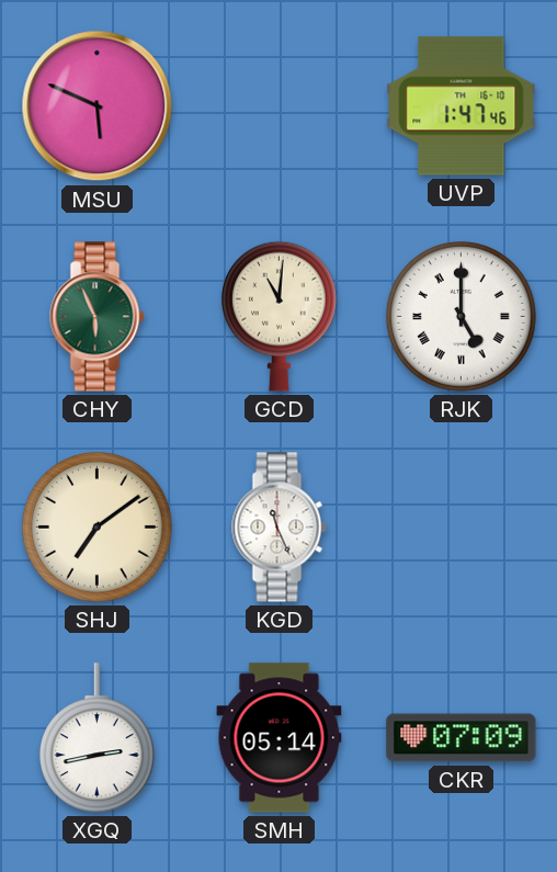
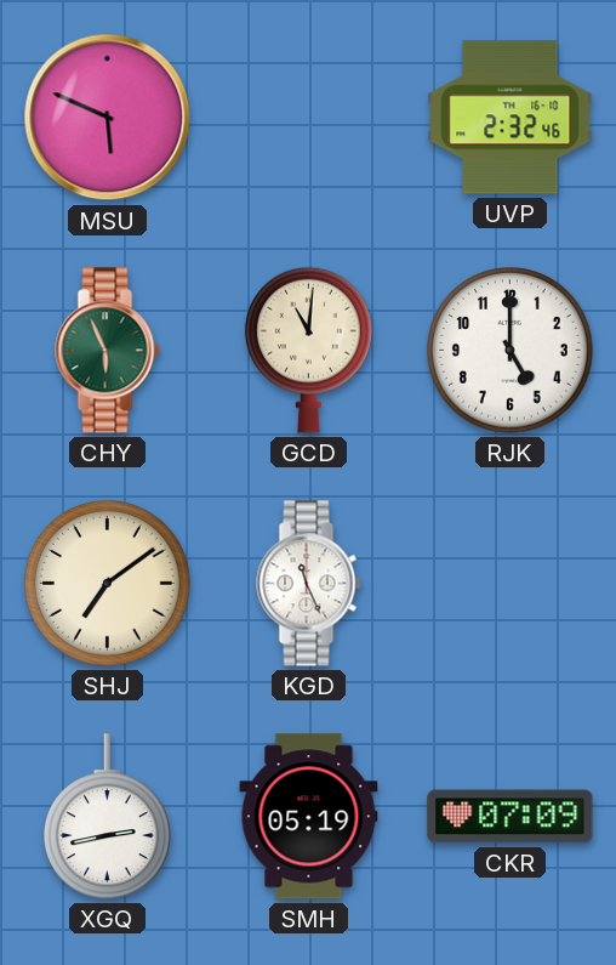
UVP: 1:47 -> 2:32
RJK numerals: Roman -> Arabic
SMH: 05:14 -> 05:19
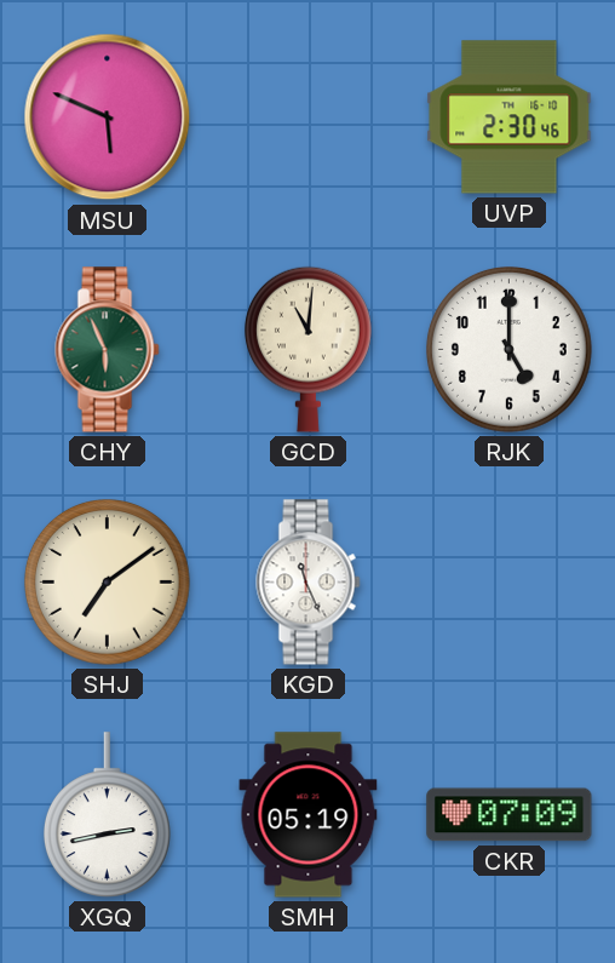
UVP: 2:32 -> 2:30
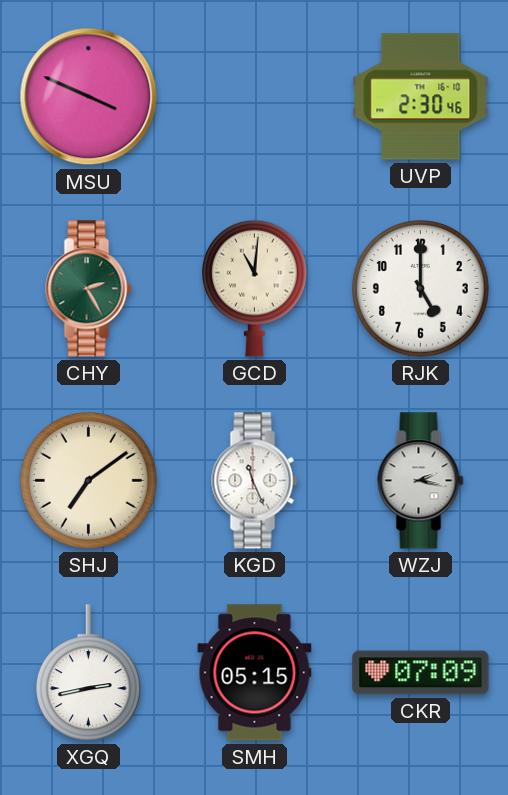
MSU: 5:49 -> 3:49
CHY: 5:56 -> 2:25
WZJ: none -> 2:17
SMH: 05:19 -> 05:15
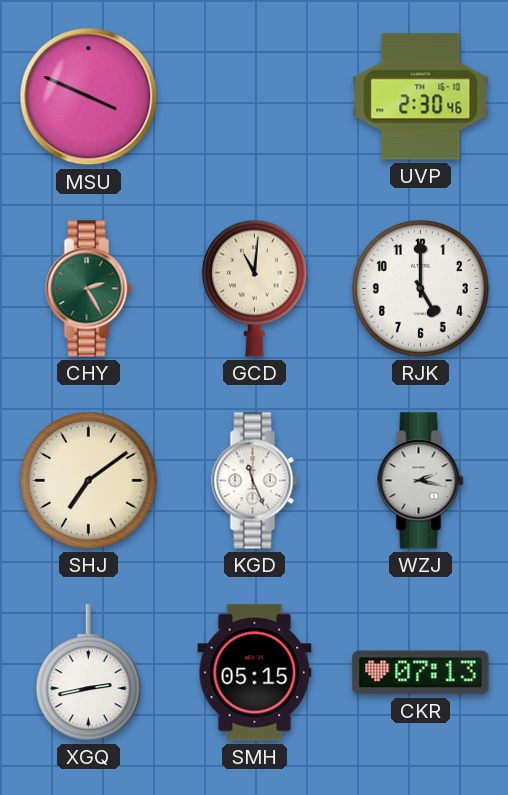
CKR: 07:09 -> 07:13
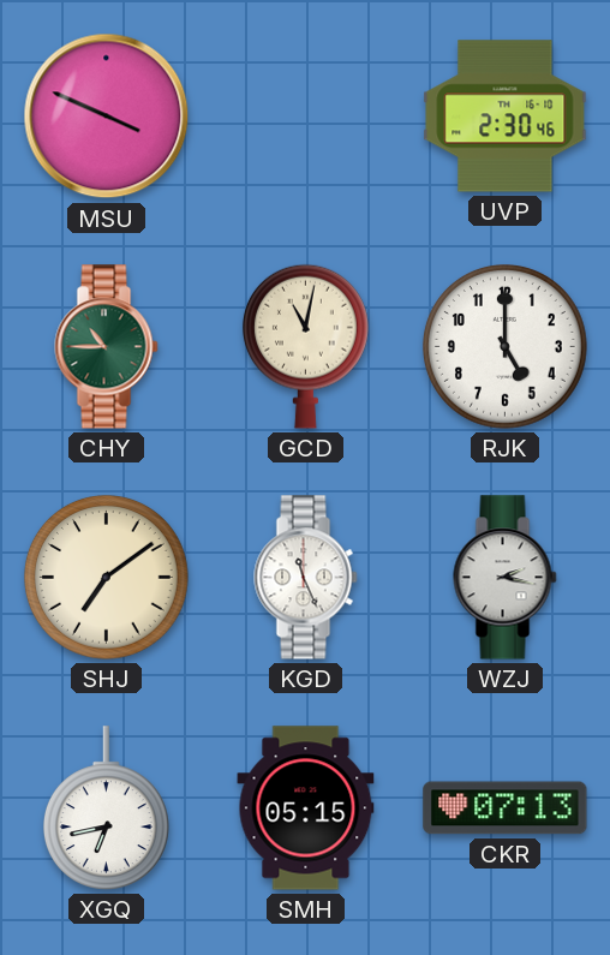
CHY: 2:25 -> 10:45
GCD: 11:01 -> 11:02
XGQ: 2:43 -> 6:43
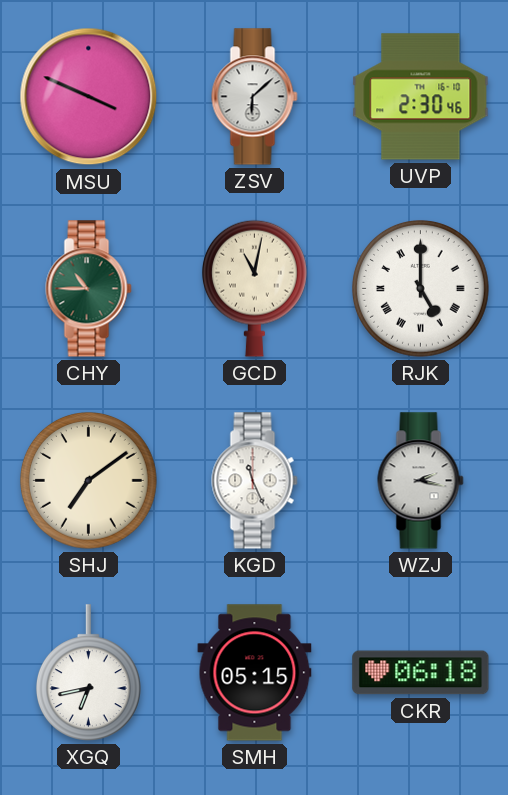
ZSV: none -> 6:08
RJK numerals: Arabic -> Roman
CKR: 07:13 -> 06:18
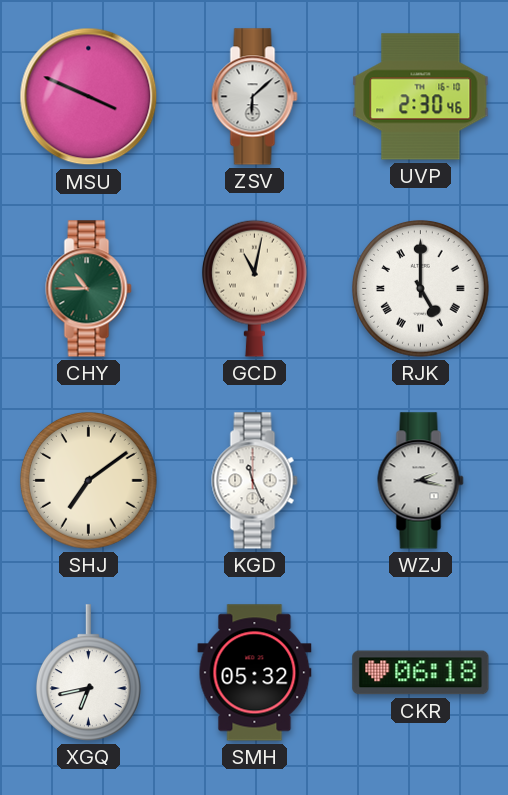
SMH: 05:15 -> 05:32
